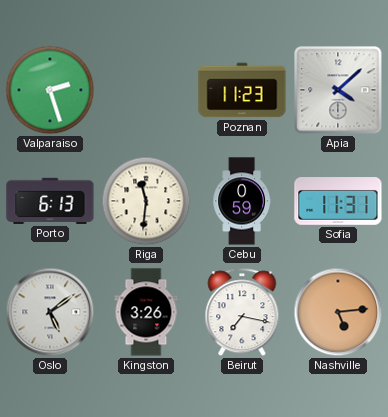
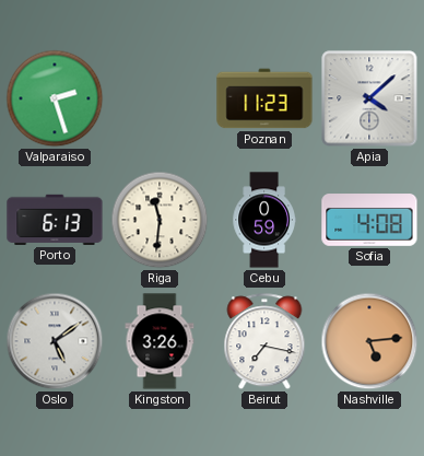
Sofia: 11:31 -> 4:08
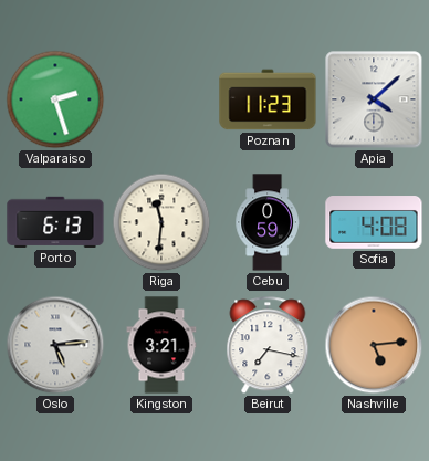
Oslo: 5:09 -> 5:14
Kingston: 3:26 -> 3:21
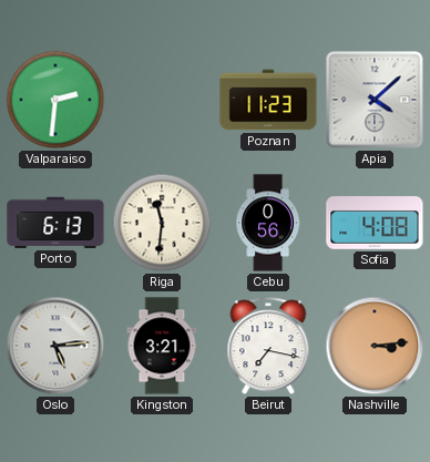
Valparaiso: 2:27 -> 2:31
Cebu: 0:59 -> 0:56
Nashville: 5:14 -> 3:14
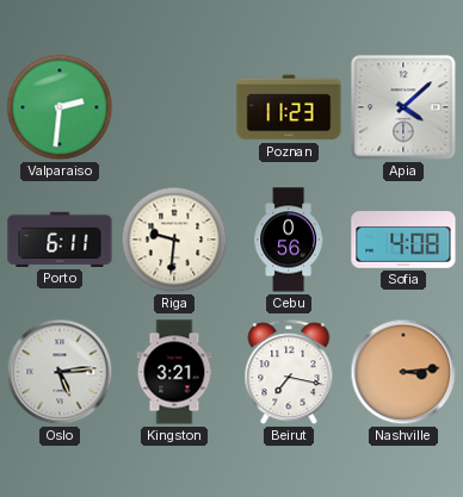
Porto: 6:13 -> 6:11
Riga: 11:31 -> 9:31
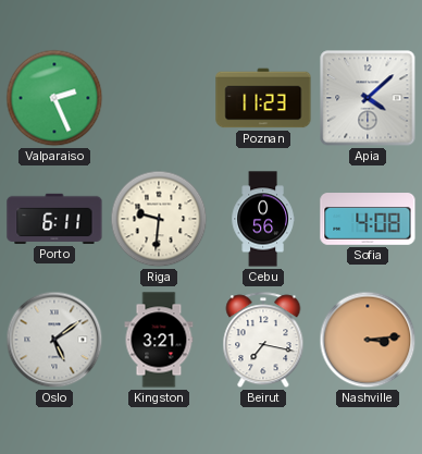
Valparaiso: 2:31 -> 2:26
Oslo: 5:14 -> 5:09
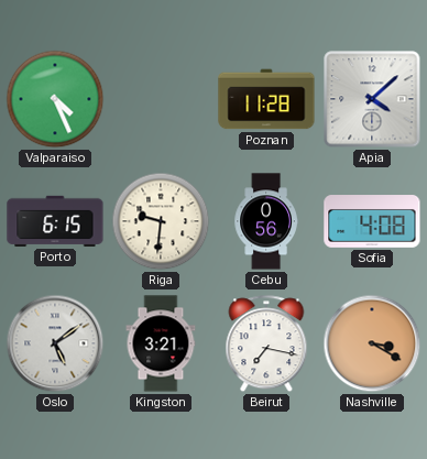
Valparaiso: 2:26 -> 4:26
Poznan: 11:23 -> 11:28
Porto: 6:11 -> 6:15
Nashville: 3:14 -> 3:20
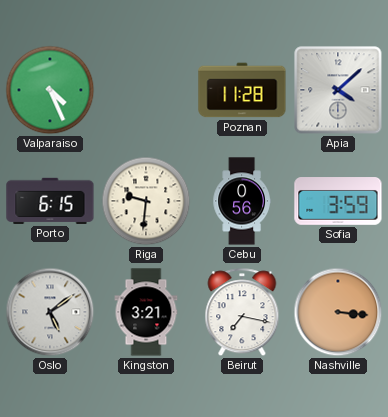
Sofia: 4:08 -> 3:59
Nashville: 3:20 -> 3:16
